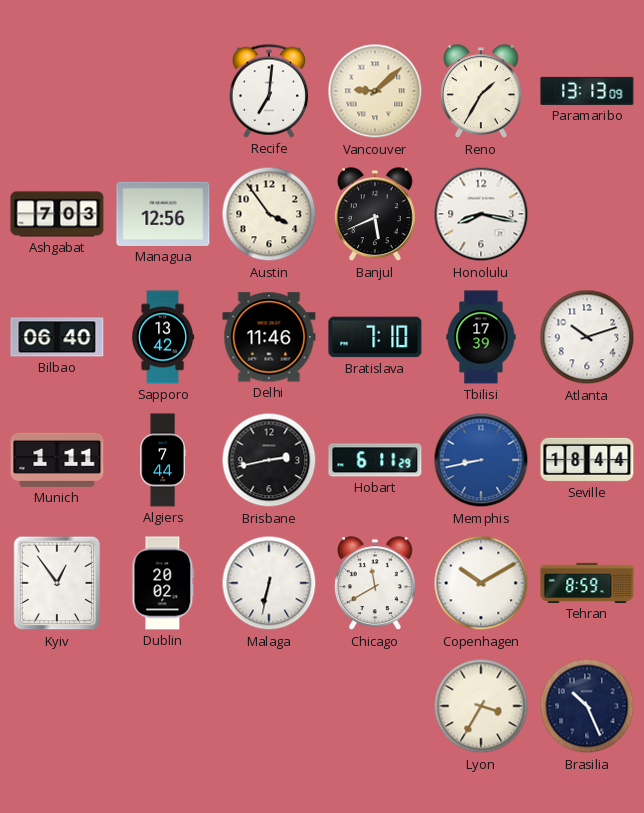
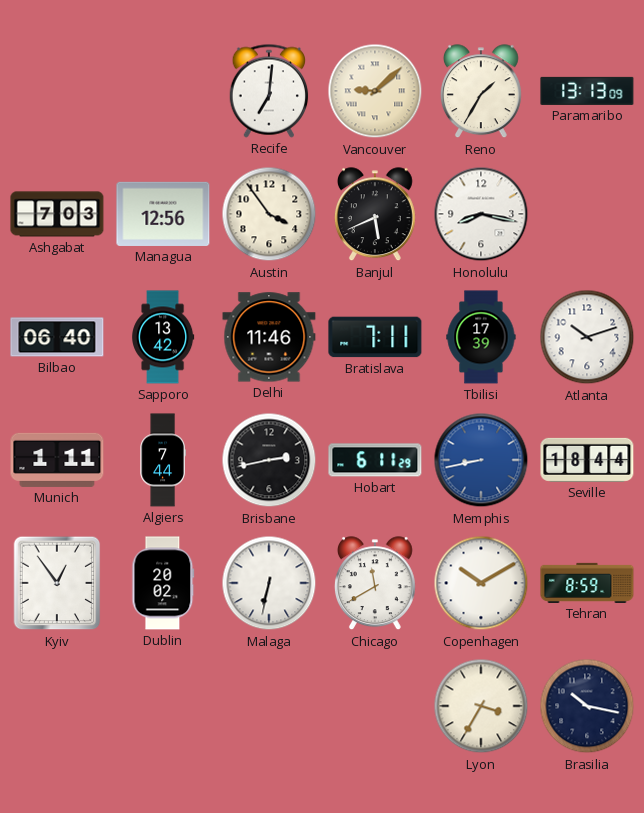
Bratislava: 7:10 -> 7:11
Brasilia: 10:26 -> 10:17
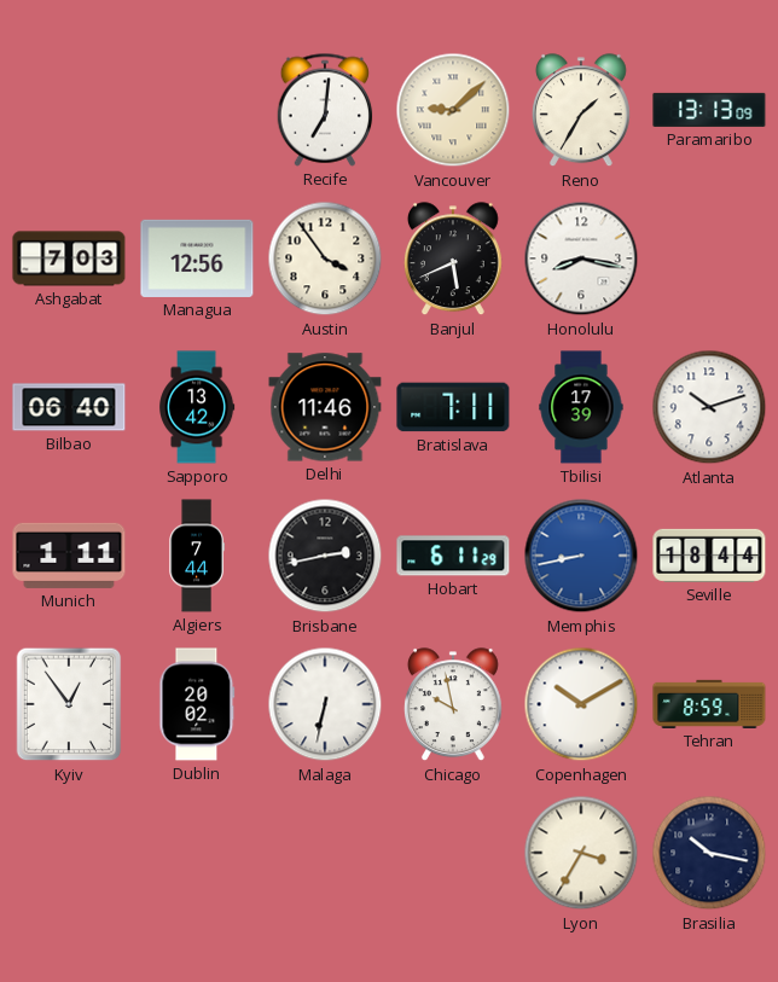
Chicago: 11:40 -> 9:58
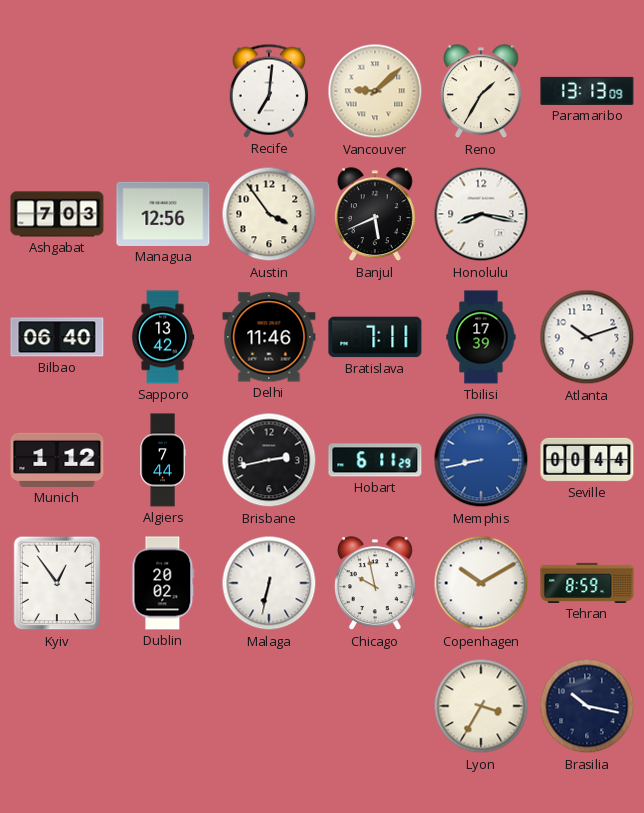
Munich: 1:11 -> 1:12
Seville: 18:44 -> 00:44
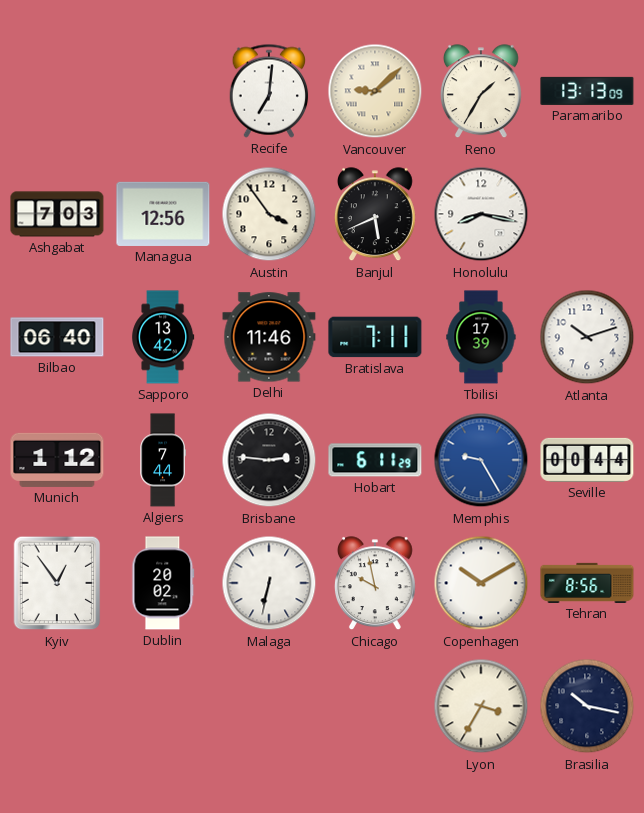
Brisbane: 2:43 -> 2:46
Memphis: 8:43 -> 9:25
Tehran: 8:59 -> 8:56
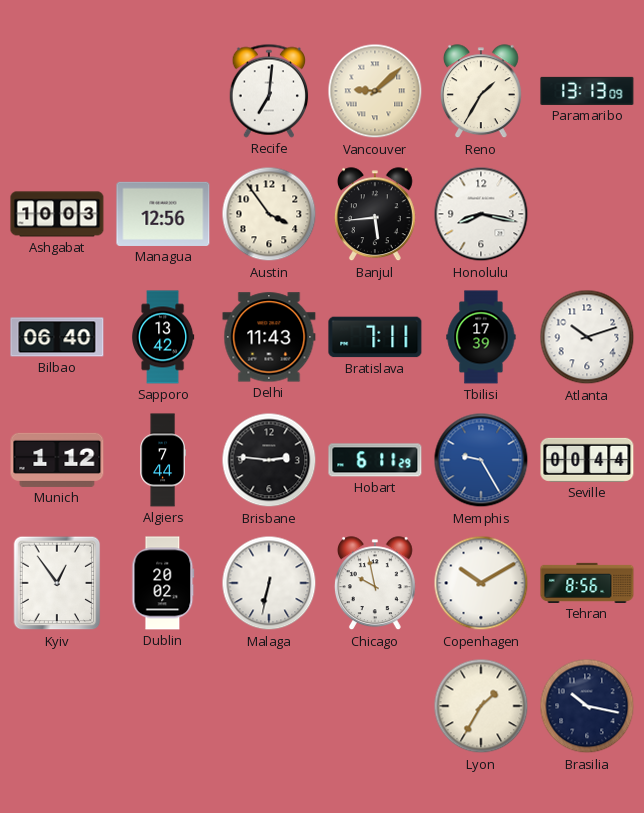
Ashgabat: 7:03 -> 10:03
Banjul: 5:41 -> 5:44
Delhi: 11:46 -> 11:43
Lyon: 3:35 -> 1:35
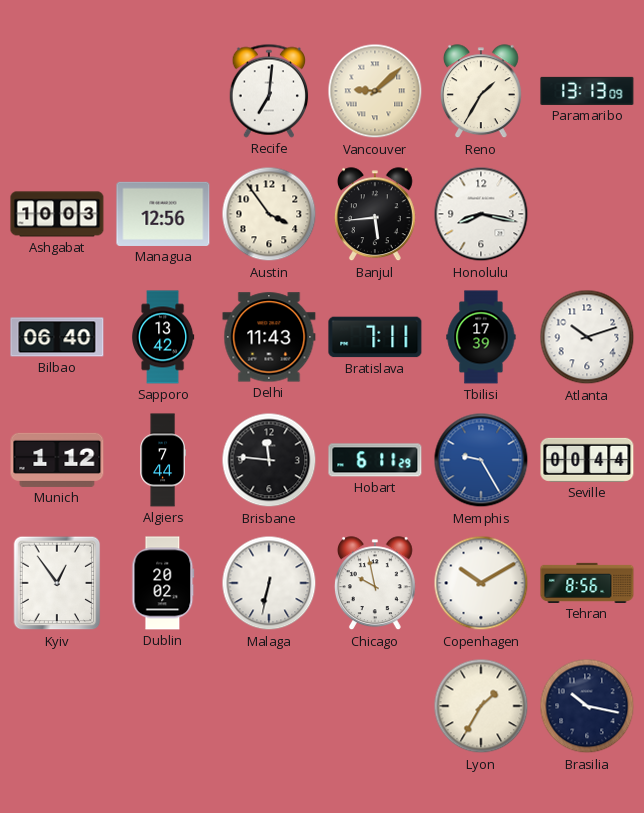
Brisbane: 2:46 -> 11:46
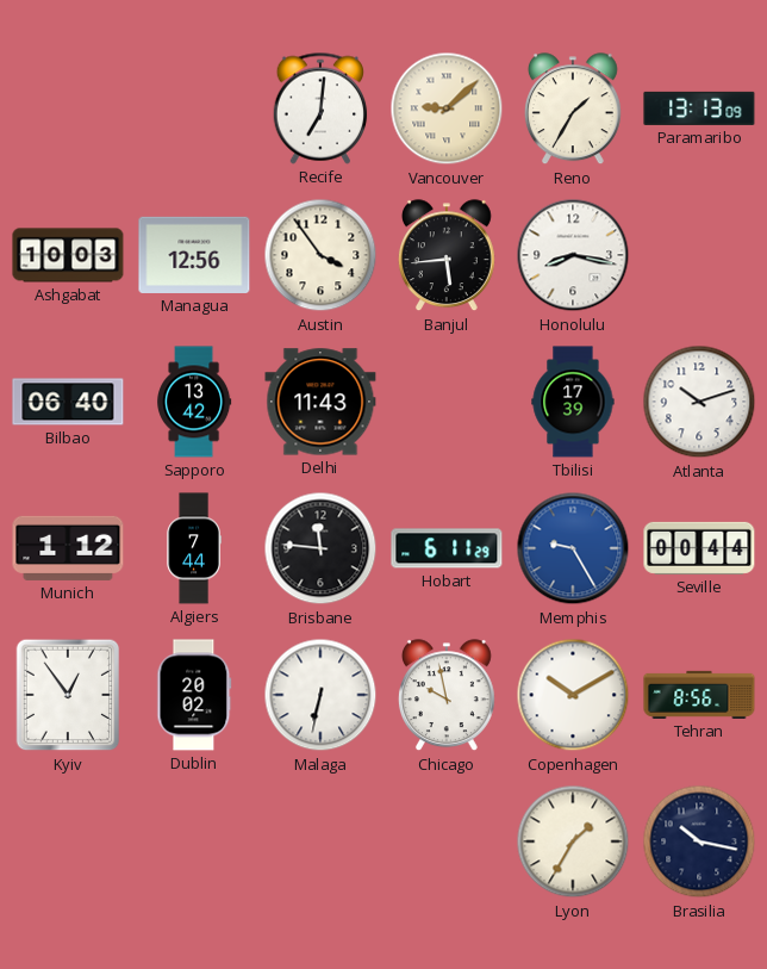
Bratislava: 7:11 -> none
